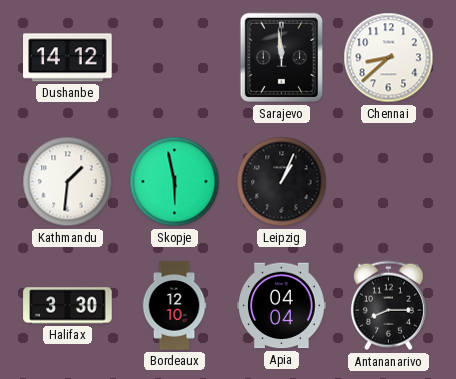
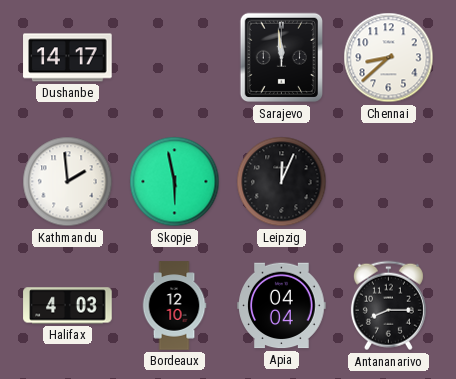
Dushanbe: 14:12 -> 14:17
Kathmandu: 1:31 -> 1:59
Leipzig: 1:04 -> 12:04
Halifax: 3:30 -> 4:03
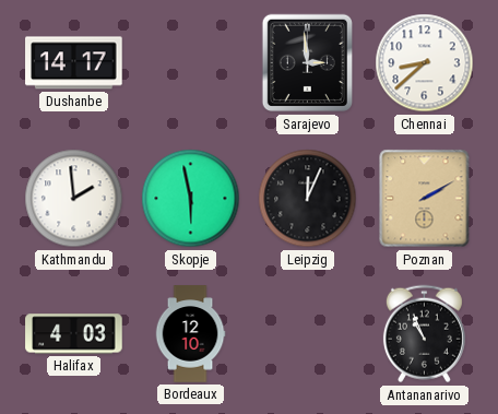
Sarajevo: 11:59 -> 2:59
Poznan: none -> 2:10
Apia: 04:04 -> none
Antananarivo: 8:15 -> 10:56
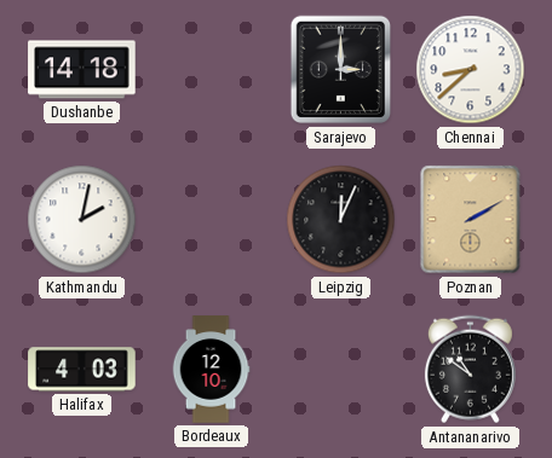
Dushanbe: 14:17 -> 14:18
Sarajevo: 2:59 -> 3:00
Kathmandu: 1:59 -> 2:02
Skopje: 5:58 -> none
Antananarivo: 10:56 -> 10:51
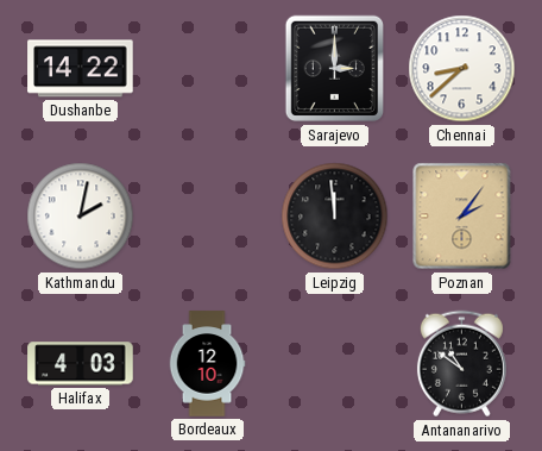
Dushanbe: 14:18 -> 14:22
Leipzig: 12:04 -> 11:59
Poznan: 2:10 -> 2:06
